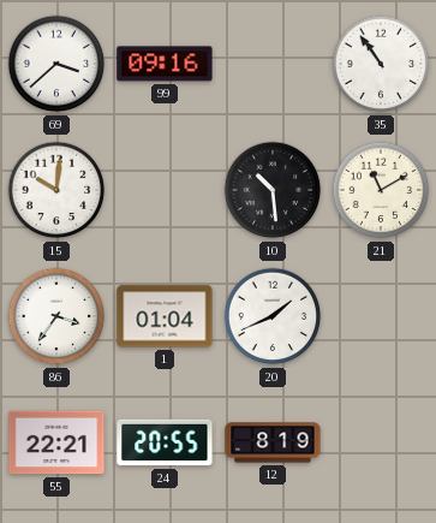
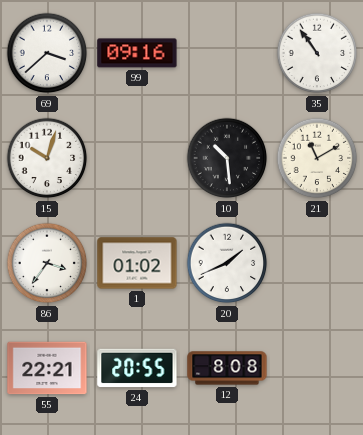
15: 10:01 -> 10:03
1: 01:04 -> 01:02
12: 8:19 -> 8:08
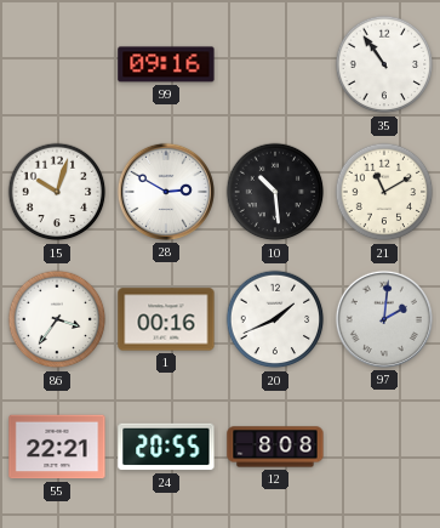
69: 3:38 -> none
28: none -> 2:50
1: 01:02 -> 00:16
97: none -> 2:01
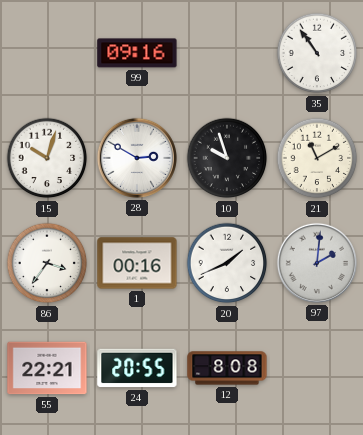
10: 10:29 -> 9:57
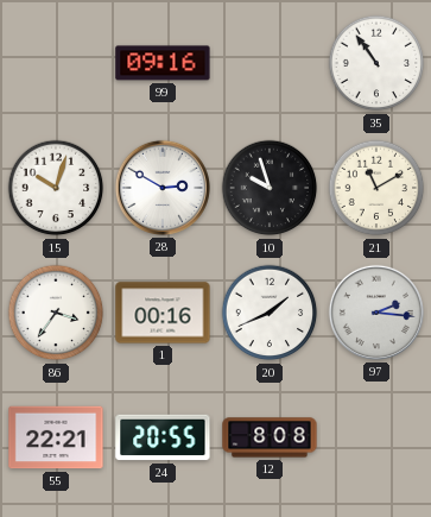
97: 2:01 -> 2:16
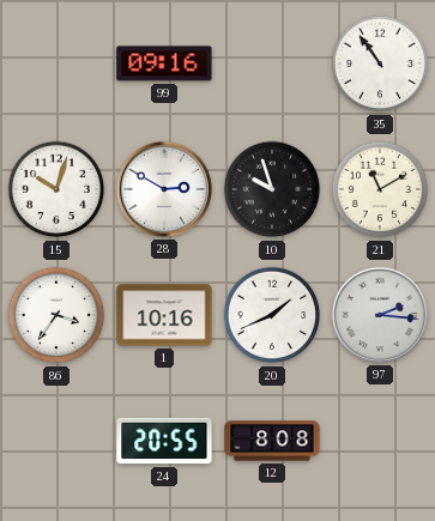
1: 00:16 -> 10:16
55: 22:21 -> none
